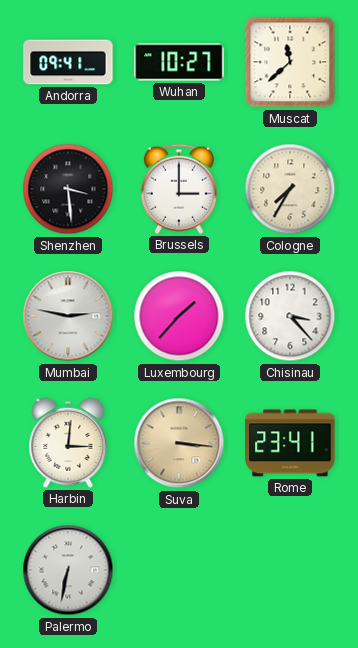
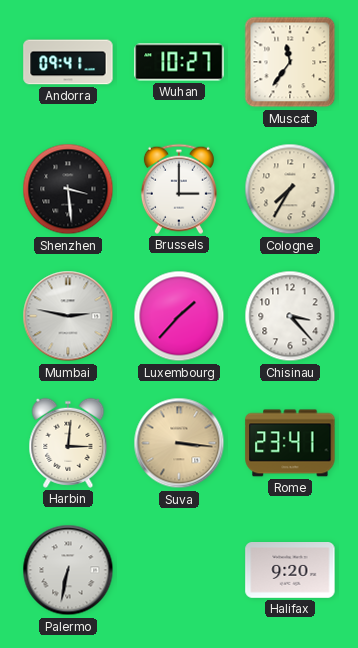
Muscat: 11:38 -> 11:36
Halifax: none -> 9:20
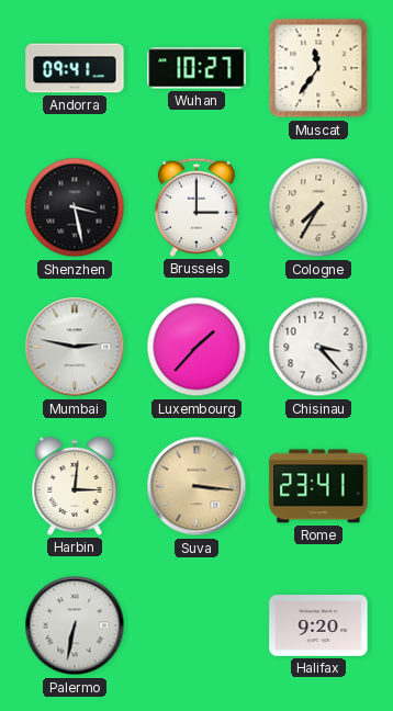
Shenzhen: 3:29 -> 3:28
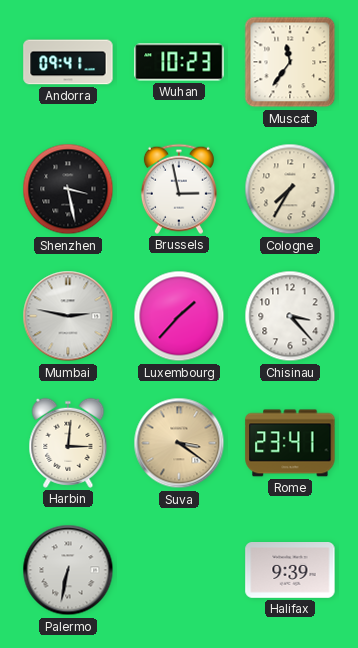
Wuhan: 10:27 -> 10:23
Brussels: 3:00 -> 2:58
Suva: 3:16 -> 3:21
Halifax: 9:20 -> 9:39
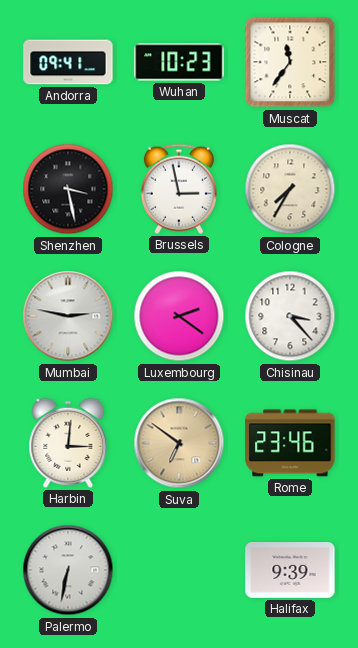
Luxembourg: 1:37 -> 2:21
Suva: 3:21 -> 6:51
Rome: 23:41 -> 23:46
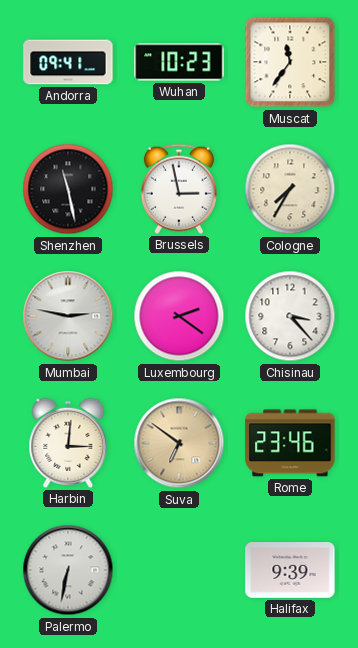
Shenzhen: 3:28 -> 11:28
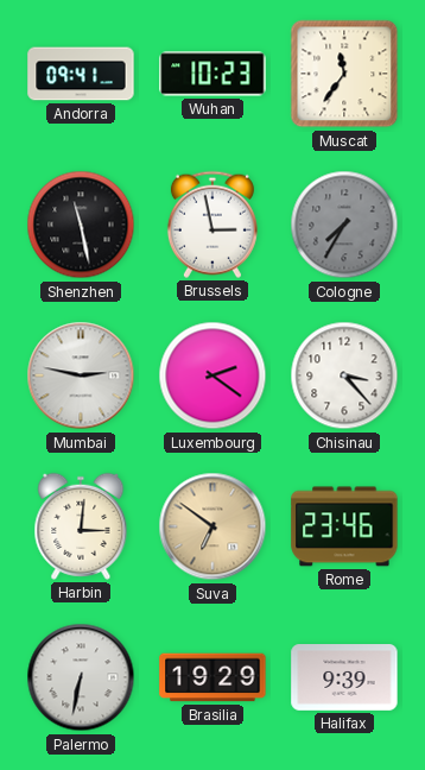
Cologne dial: cream -> grey
Brasilia: none -> 19:29
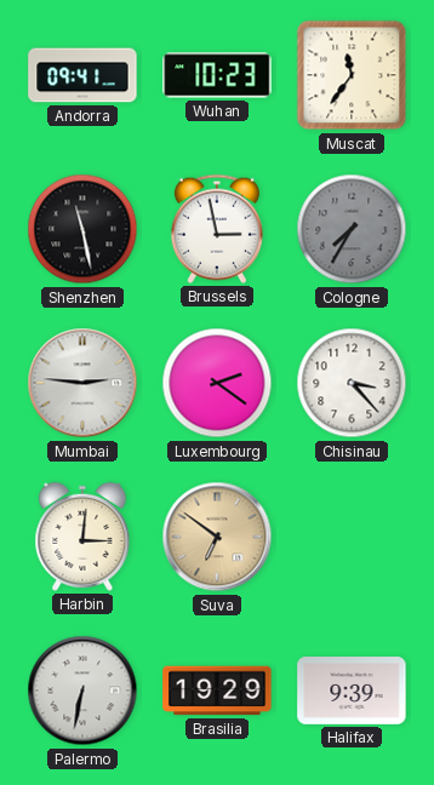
Mumbai: 2:47 -> 2:46
Rome: 23:46 -> none
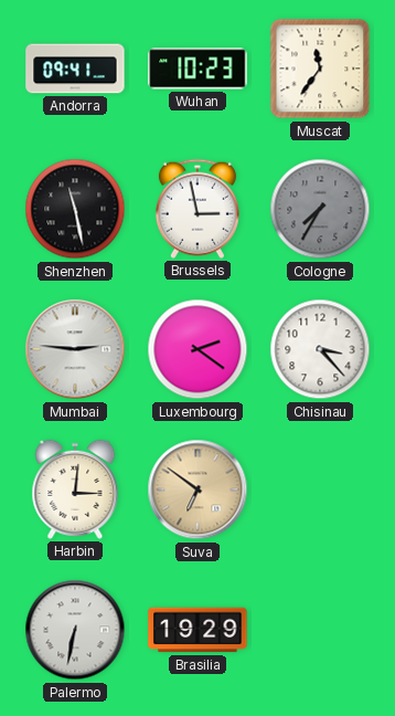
Halifax: 9:39 -> none
